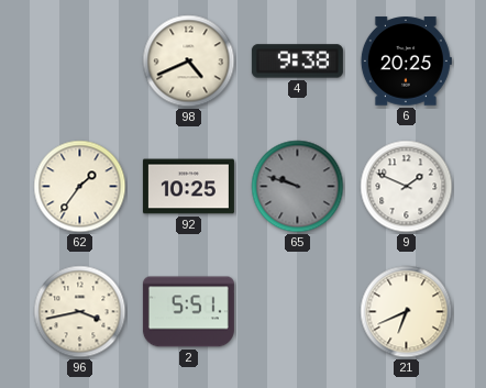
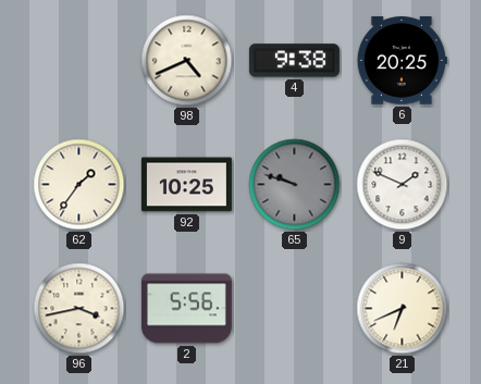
2: 5:51 -> 5:56
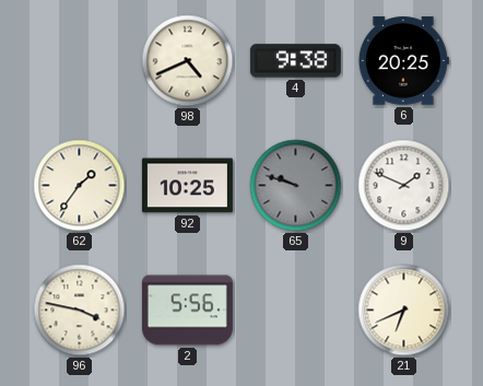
96: 3:43 -> 3:47
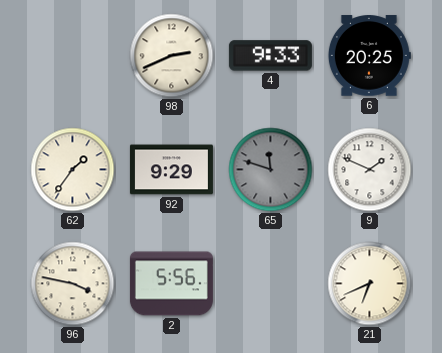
98: 4:41 -> 2:41
4: 9:38 -> 9:33
92: 10:25 -> 9:29
65: 9:48 -> 11:48
